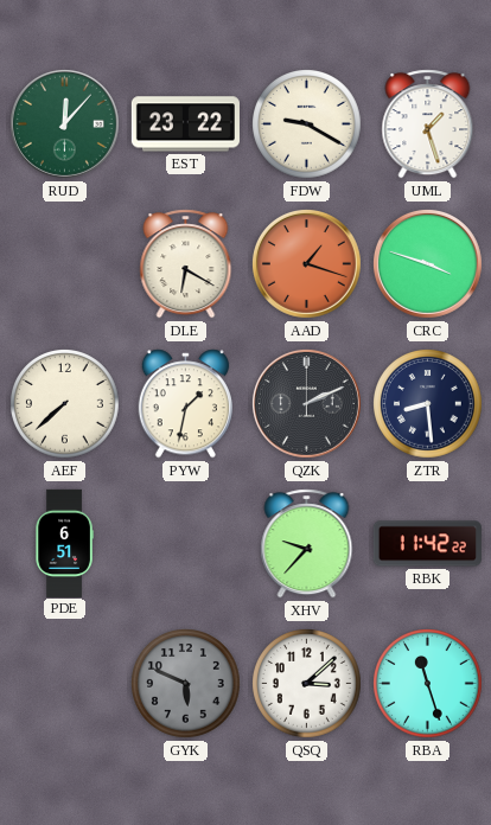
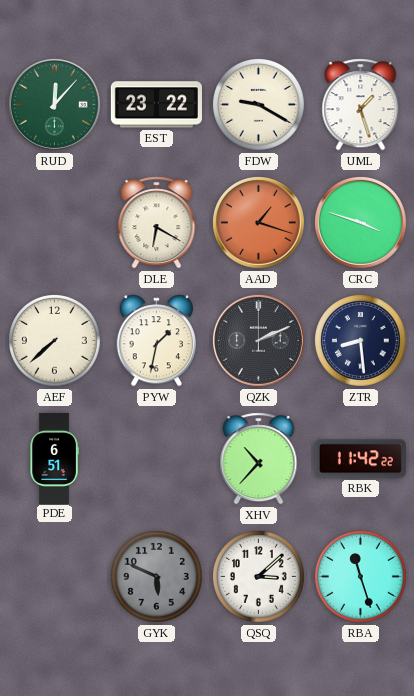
XHV: 9:37 -> 10:37
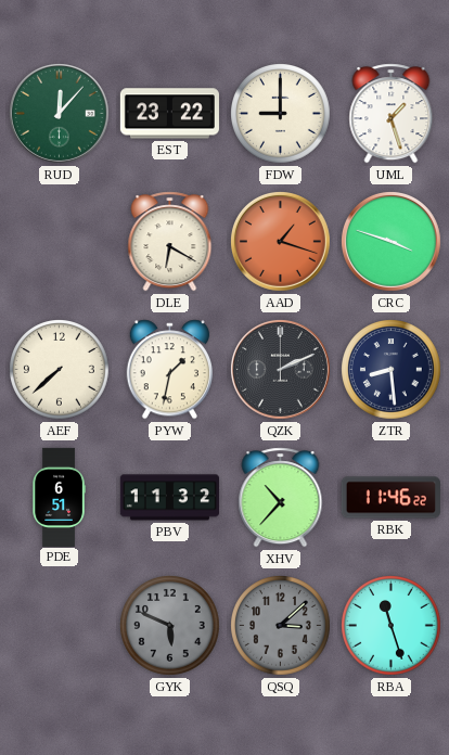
FDW: 9:20 -> 9:00
PBV: none -> 11:32
RBK: 11:42 -> 11:46
QSQ dial: white -> grey
